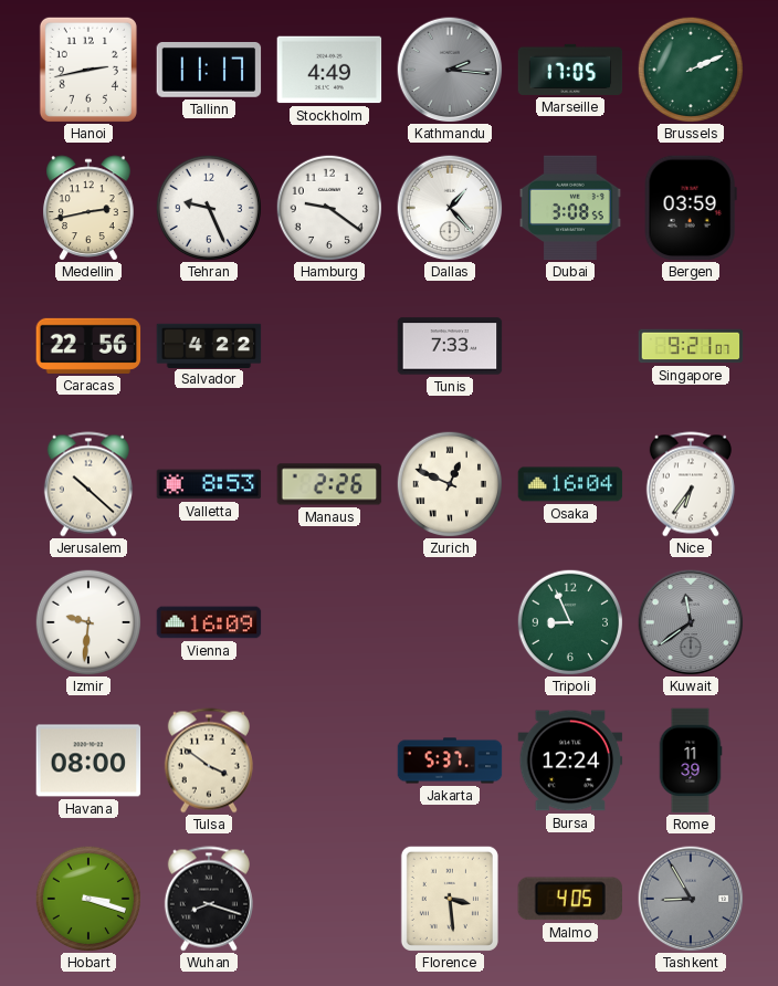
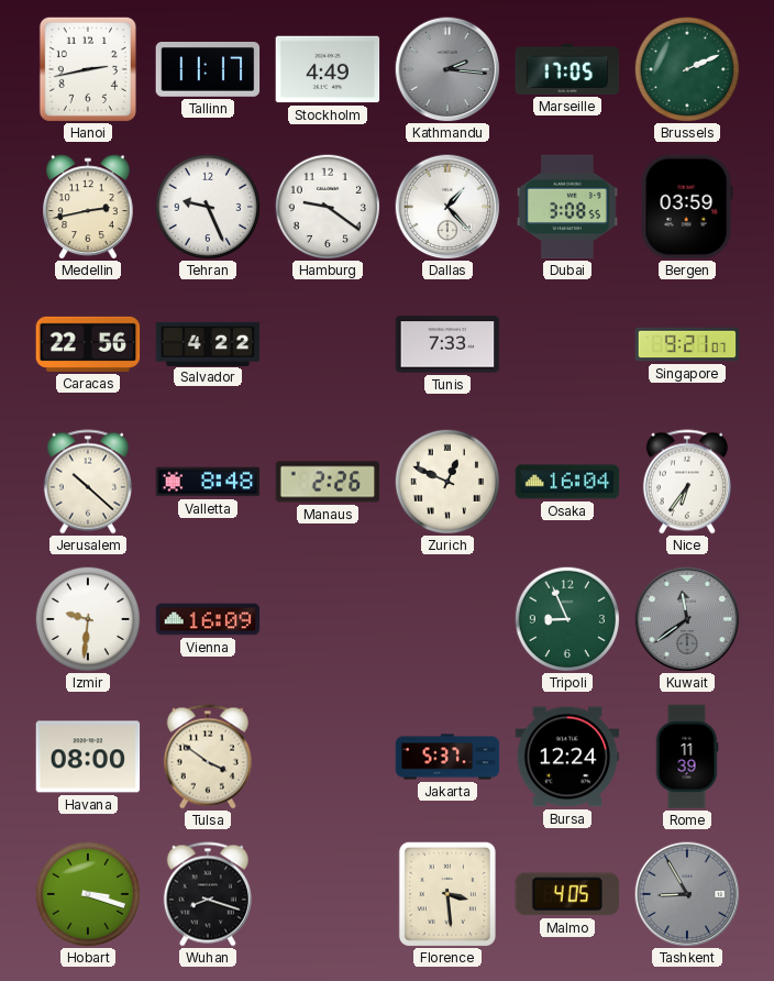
Valletta: 8:53 -> 8:48
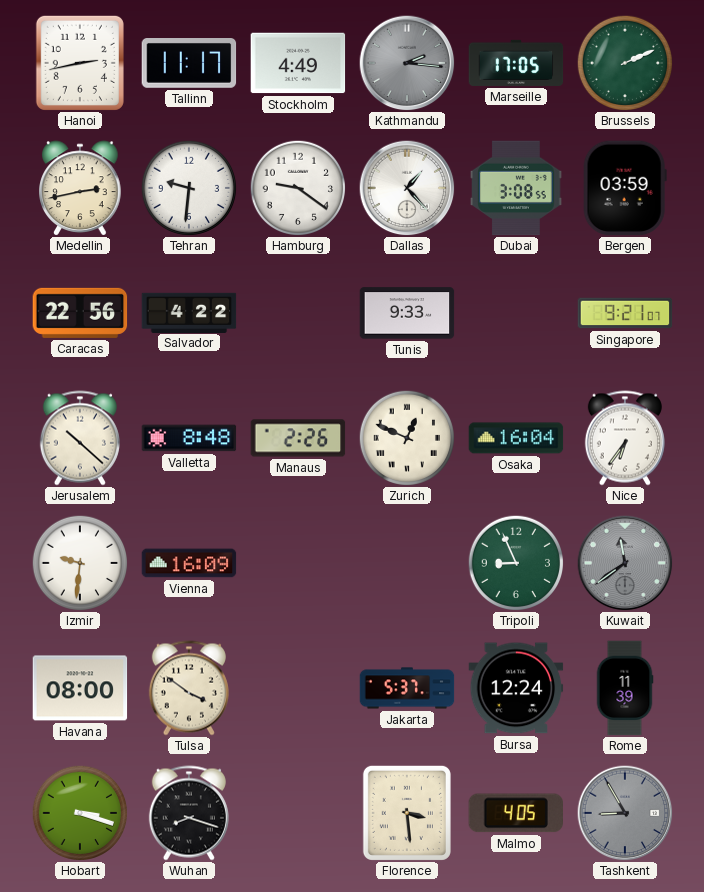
Tehran: 9:26 -> 9:31
Tunis: 7:33 -> 9:33
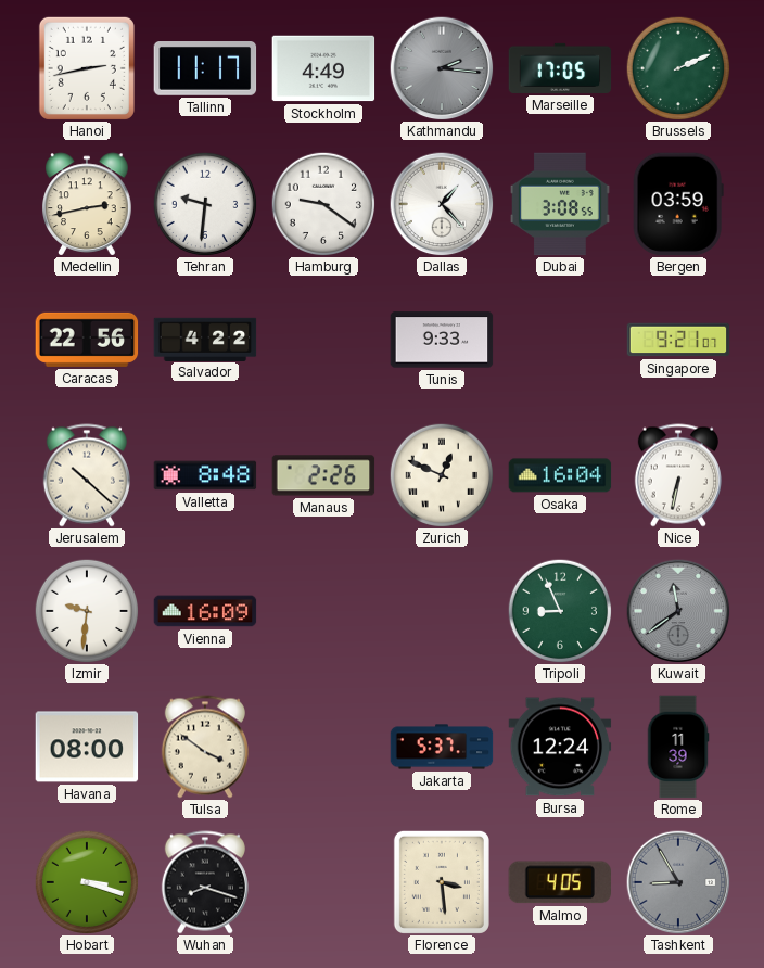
Nice: 6:36 -> 6:32
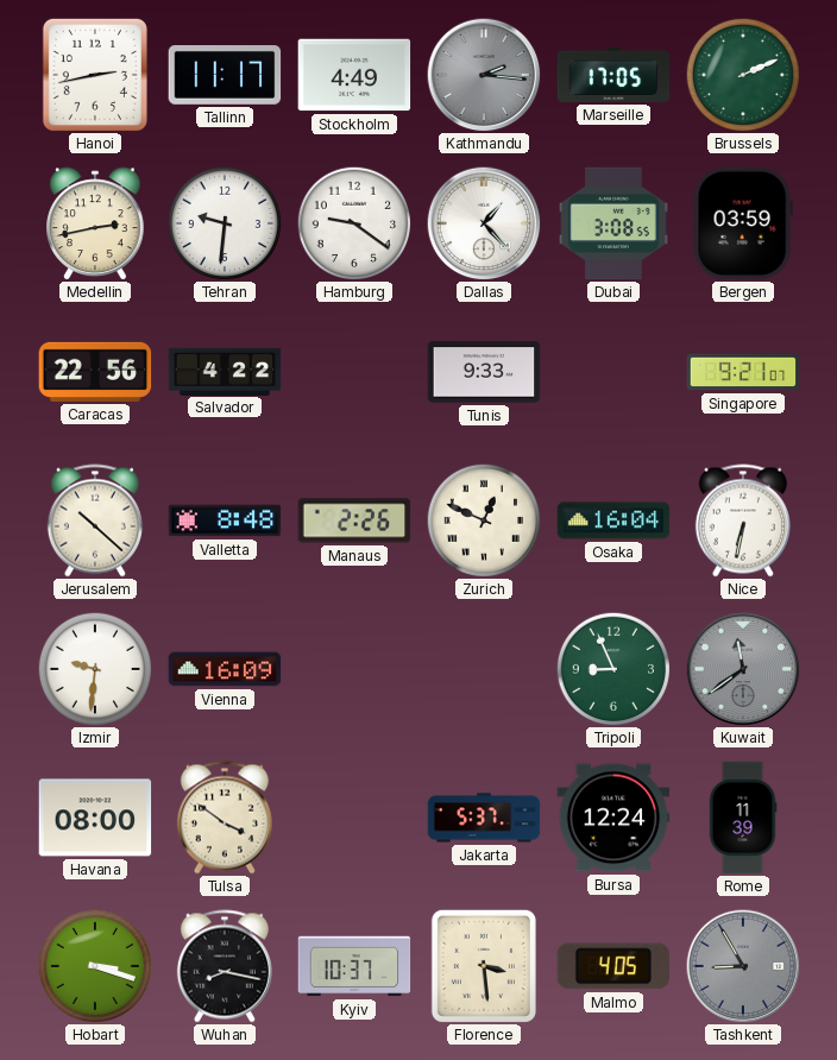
Wuhan: 8:18 -> 8:17
Kyiv: none -> 10:37
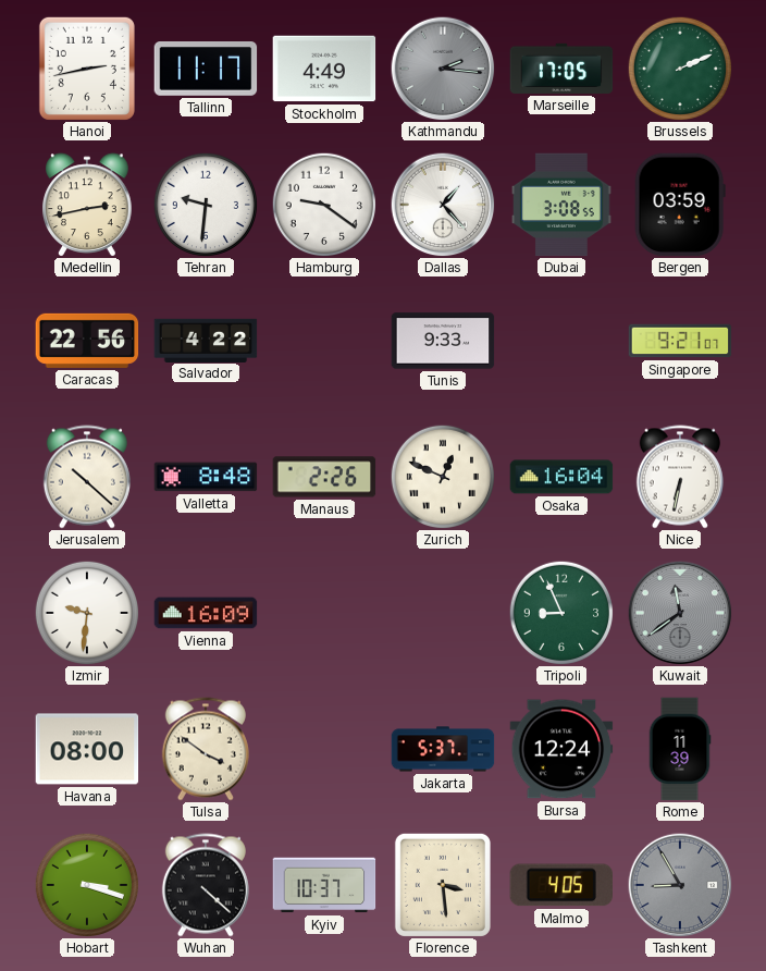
Wuhan: 8:17 -> 4:22
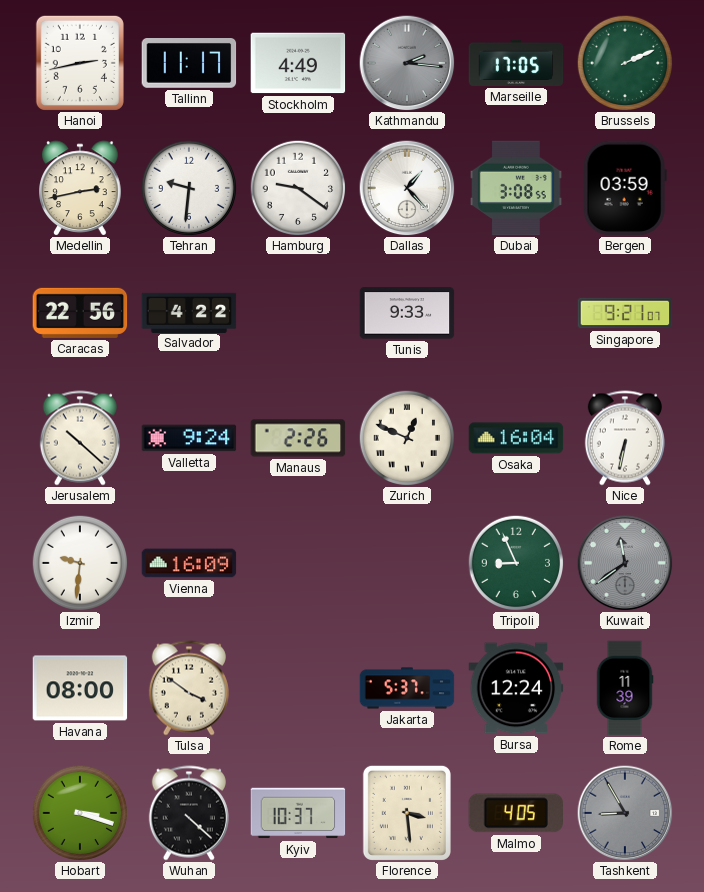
Valletta: 8:48 -> 9:24
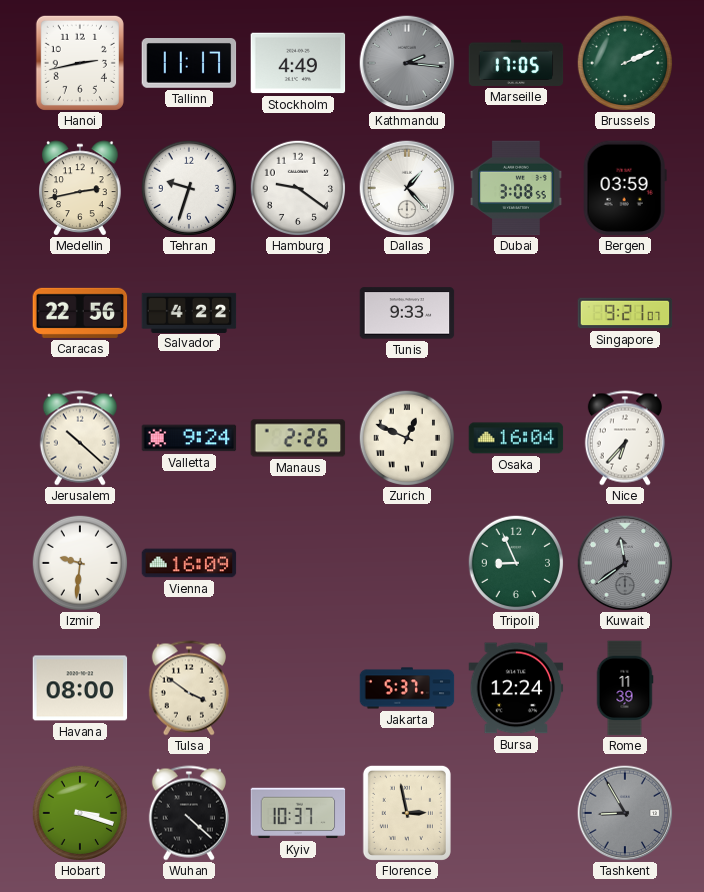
Tehran: 9:31 -> 9:33
Nice: 6:32 -> 6:37
Florence: 3:29 -> 2:58
Malmo: 4:05 -> none
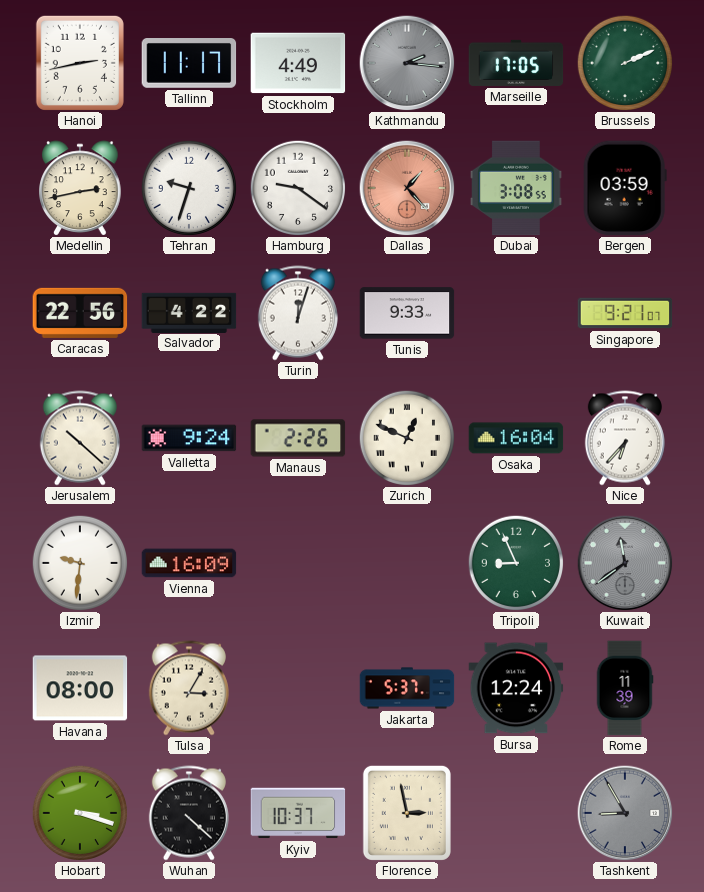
Dallas dial: white -> salmon
Turin: none -> 12:03
Tulsa: 3:51 -> 3:05
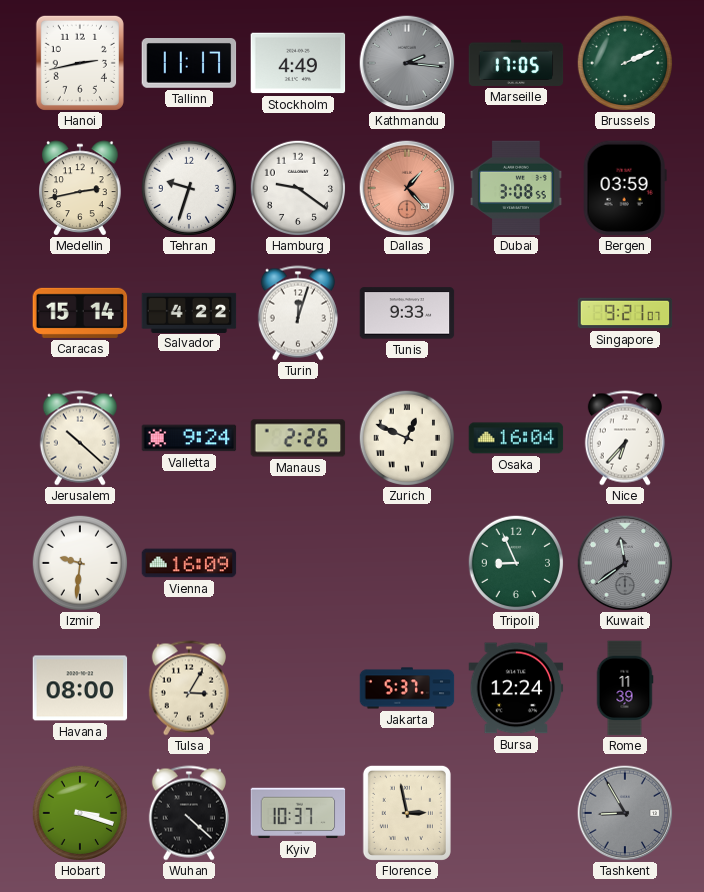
Caracas: 22:56 -> 15:14
